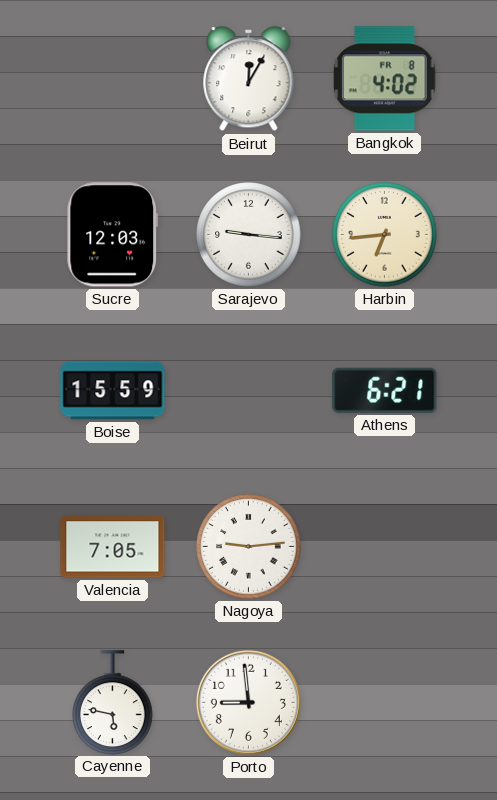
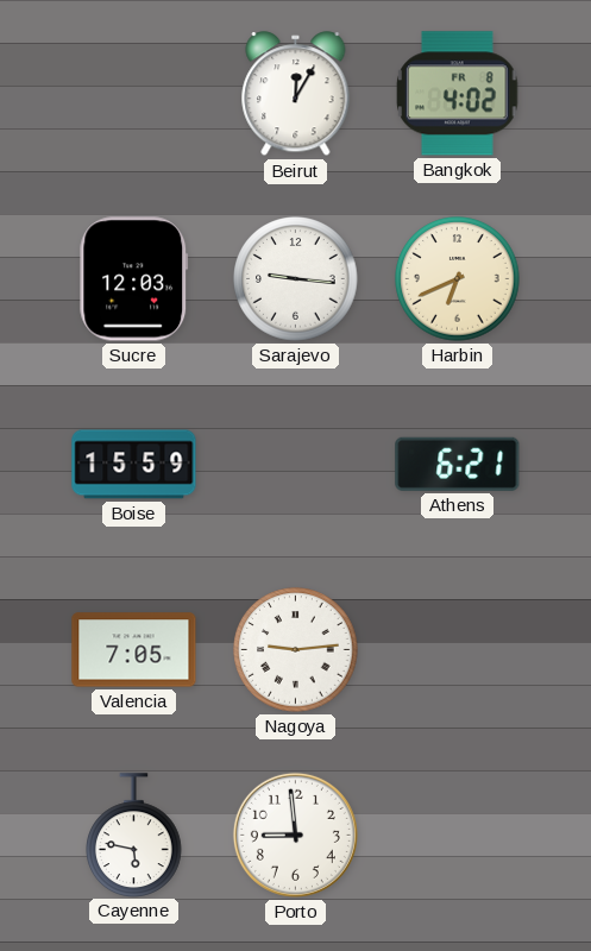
Harbin: 6:44 -> 6:41
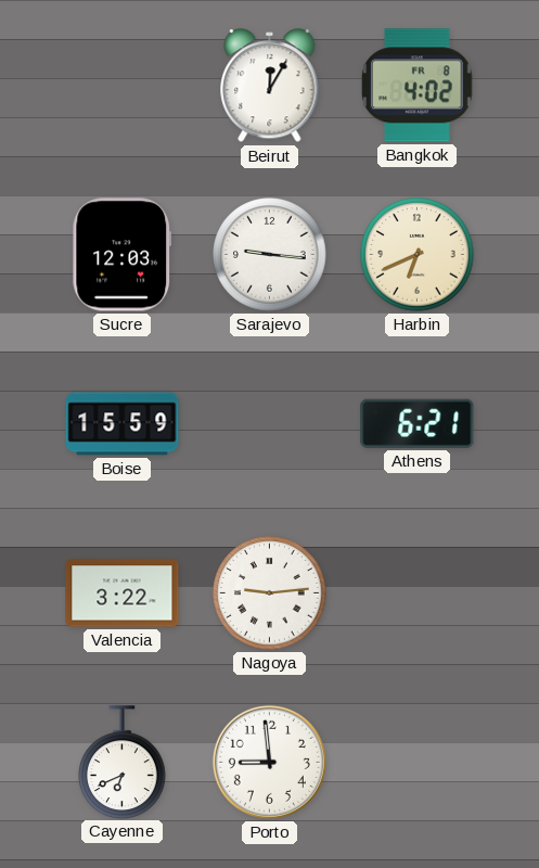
Valencia: 7:05 -> 3:22
Cayenne: 5:47 -> 6:41
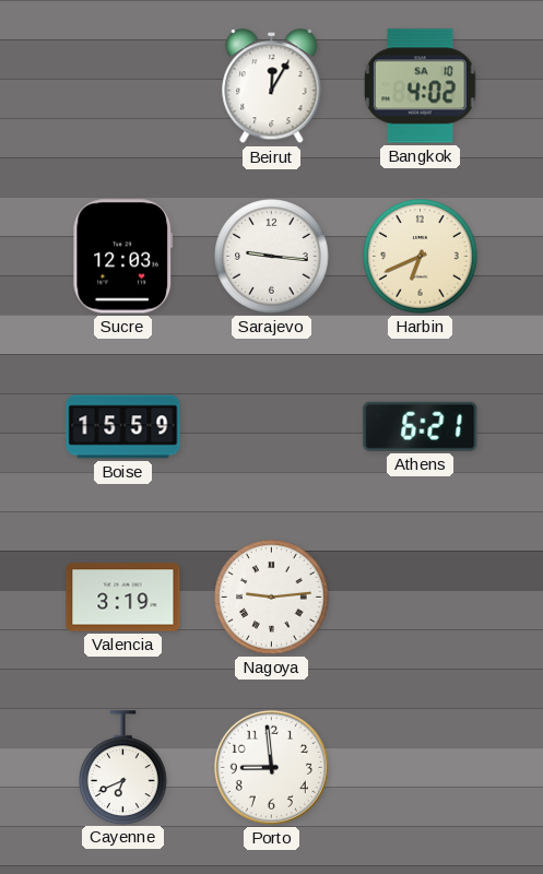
Bangkok date: FR 8 -> SA 10
Valencia: 3:22 -> 3:19
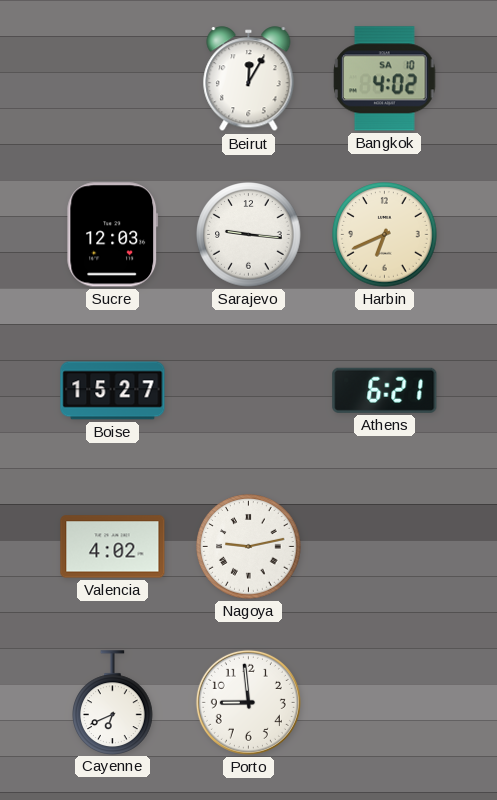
Boise: 15:59 -> 15:27
Valencia: 3:19 -> 4:02
Nagoya: 9:14 -> 9:13
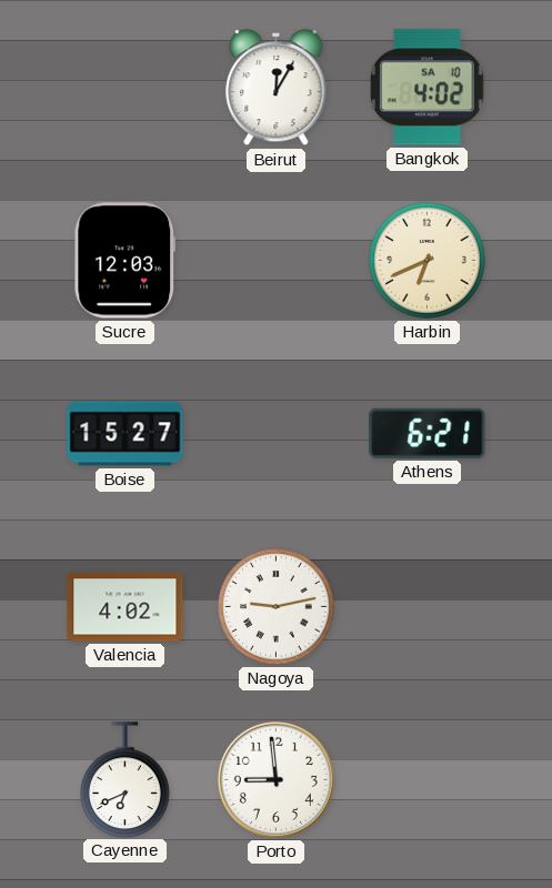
Sarajevo: 9:16 -> none
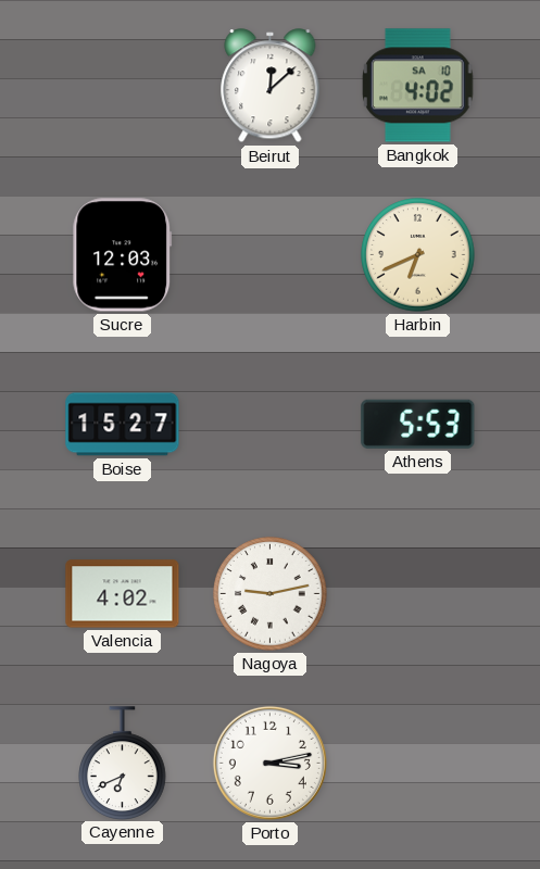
Beirut: 12:05 -> 12:08
Athens: 6:21 -> 5:53
Porto: 8:59 -> 3:13
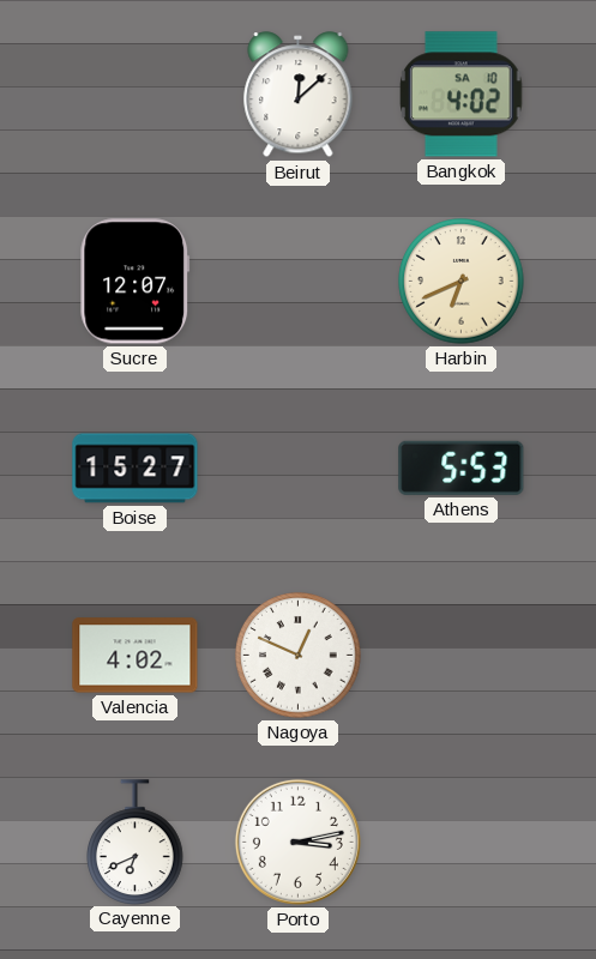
Sucre: 12:03 -> 12:07
Nagoya: 9:13 -> 12:49
